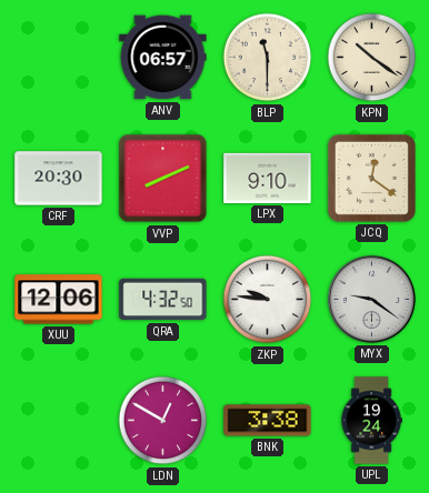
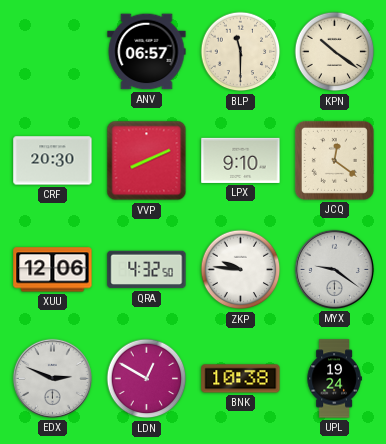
EDX: none -> 2:49
BNK: 3:38 -> 10:38
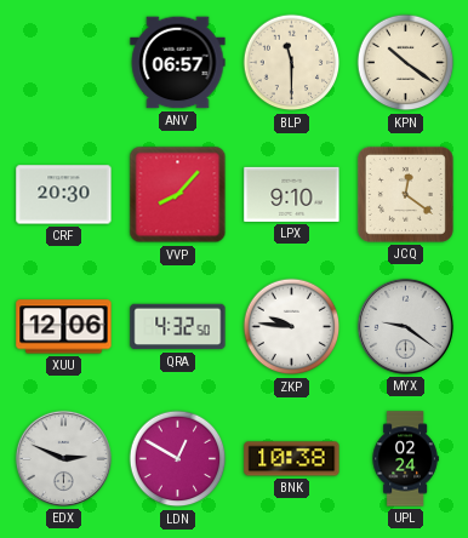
VVP: 8:11 -> 8:07
UPL: 19:24 -> 02:24
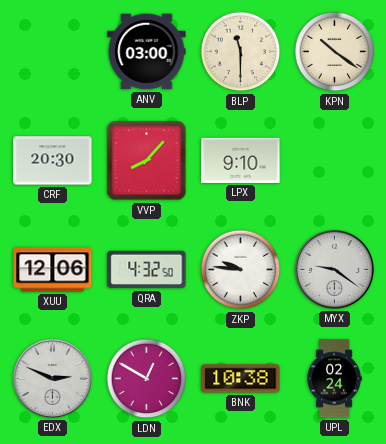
ANV: 06:57 -> 03:00
JCQ: 12:21 -> none
